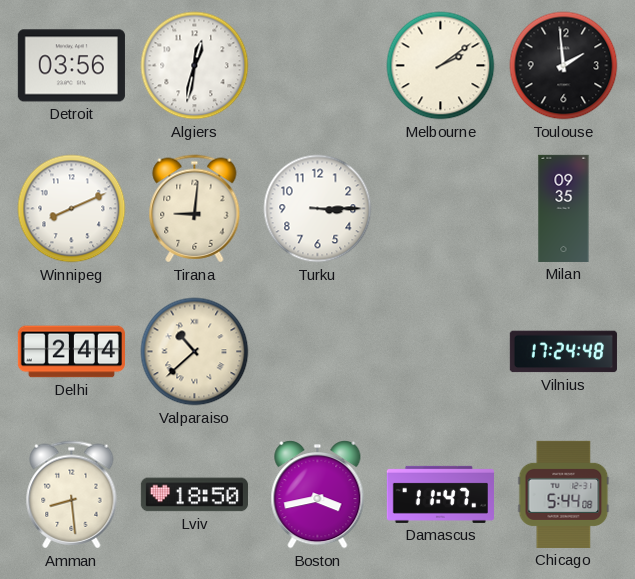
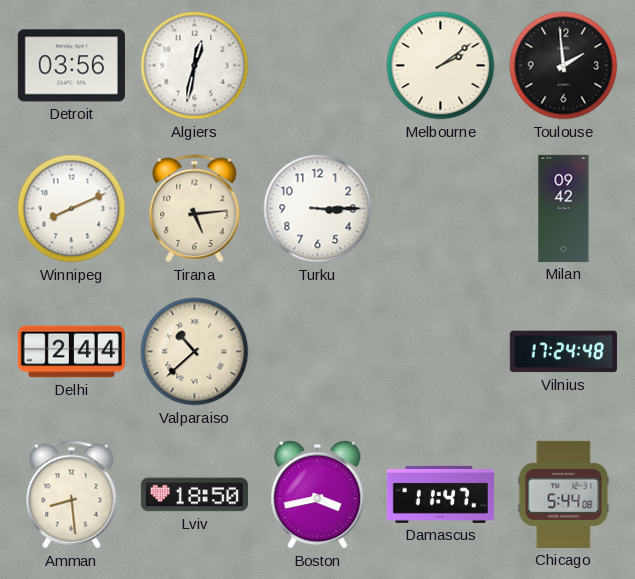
Tirana: 9:01 -> 5:14
Milan: 09:35 -> 09:42
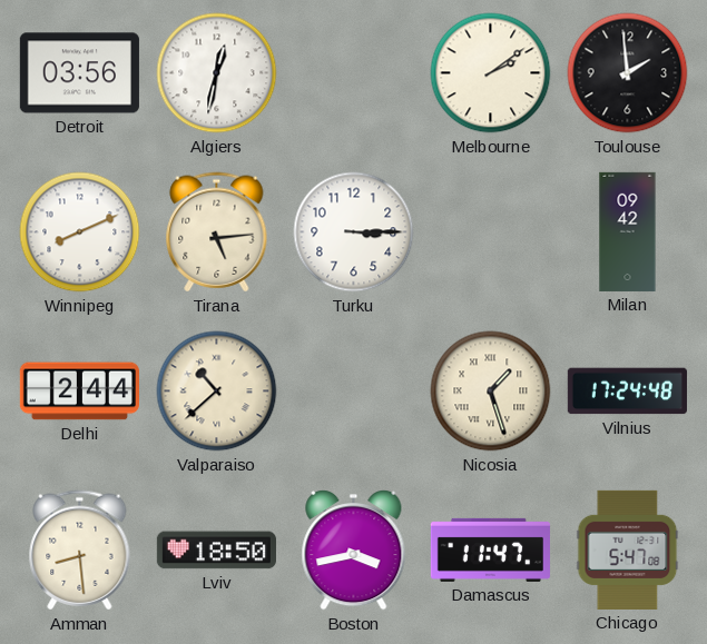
Nicosia: none -> 1:27
Chicago: 5:44 -> 5:47
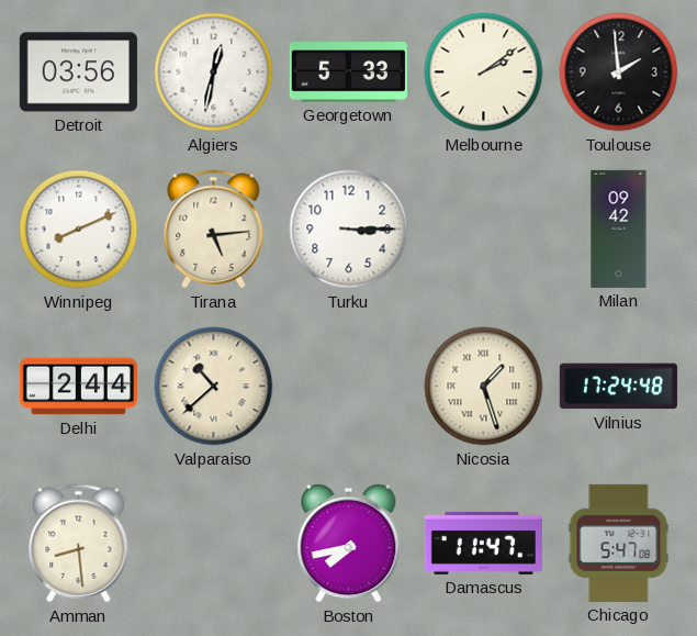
Georgetown: none -> 5:33
Lviv: 18:50 -> none
Boston: 3:43 -> 7:43
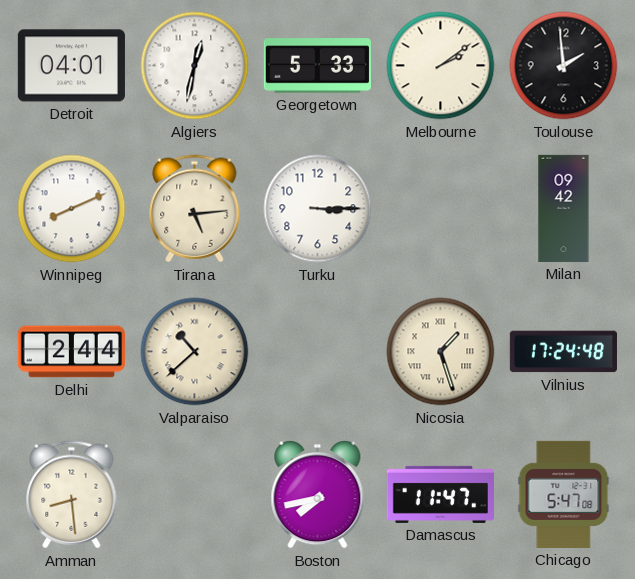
Detroit: 03:56 -> 04:01
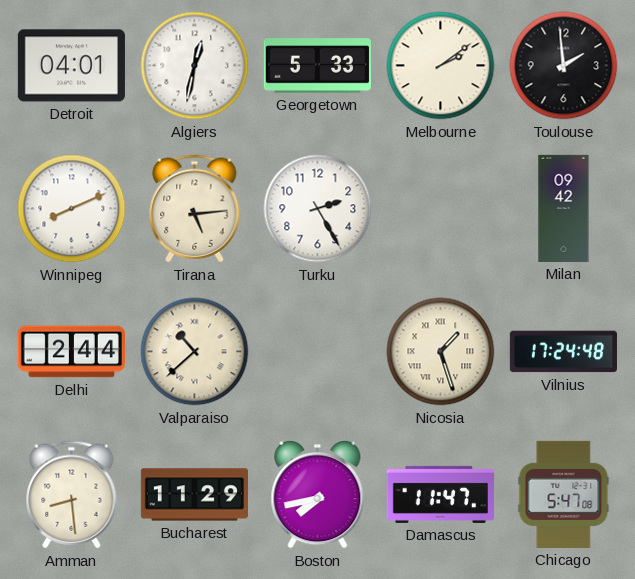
Turku: 3:15 -> 2:25
Bucharest: none -> 11:29
